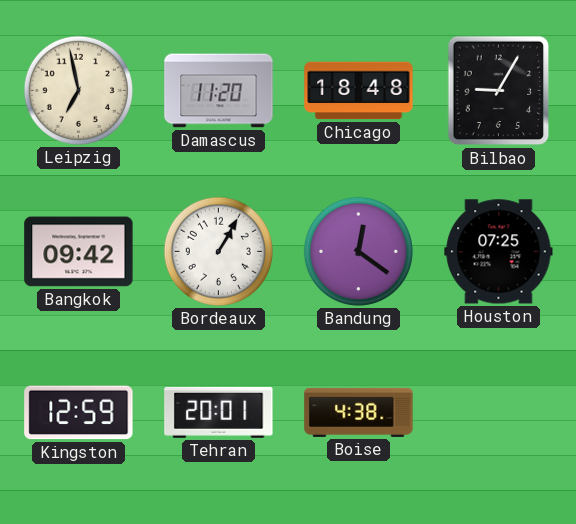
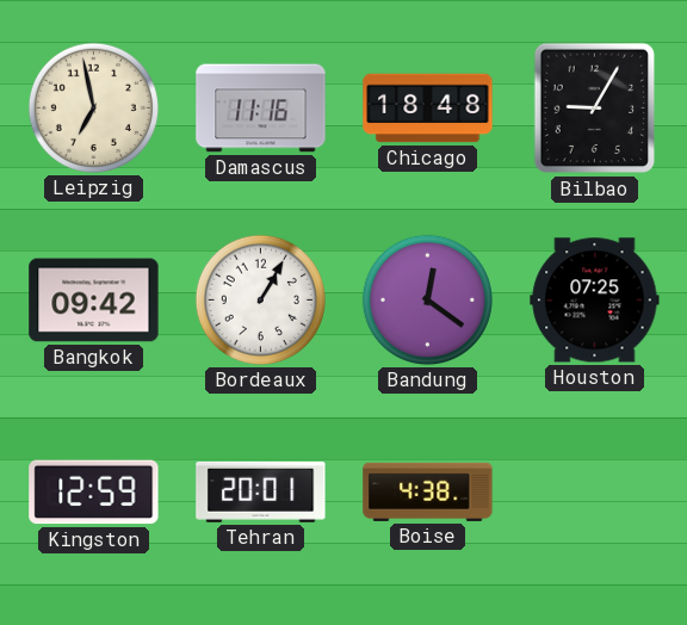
Damascus: 11:20 -> 11:16
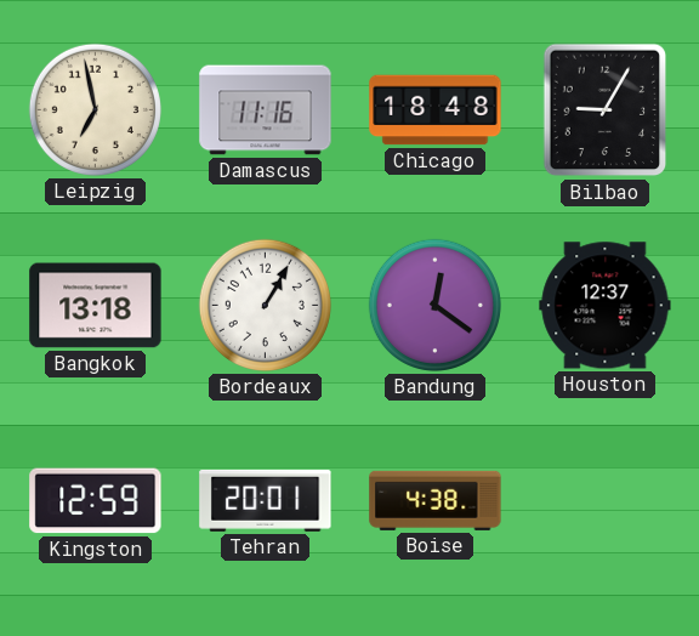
Bangkok: 09:42 -> 13:18
Houston: 07:25 -> 12:37
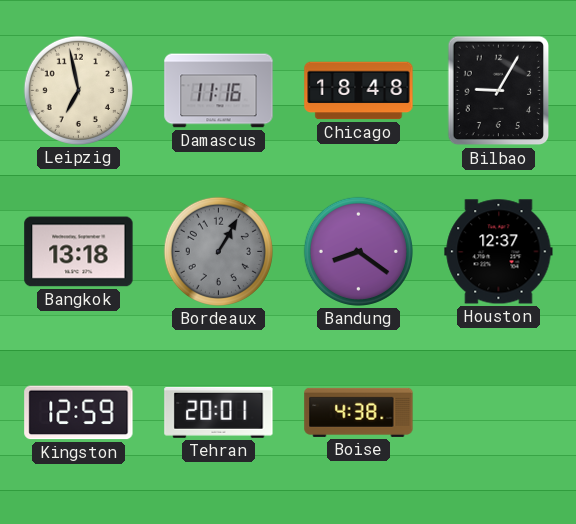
Bordeaux dial: white -> grey
Bandung: 12:21 -> 8:21
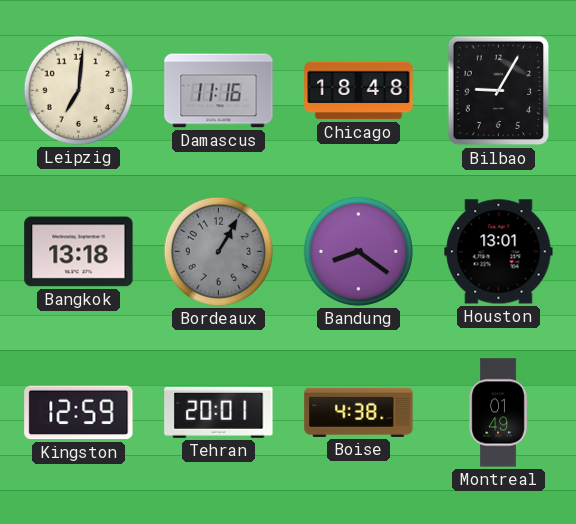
Leipzig: 6:58 -> 7:01
Houston: 12:37 -> 13:01
Montreal: none -> 01:49
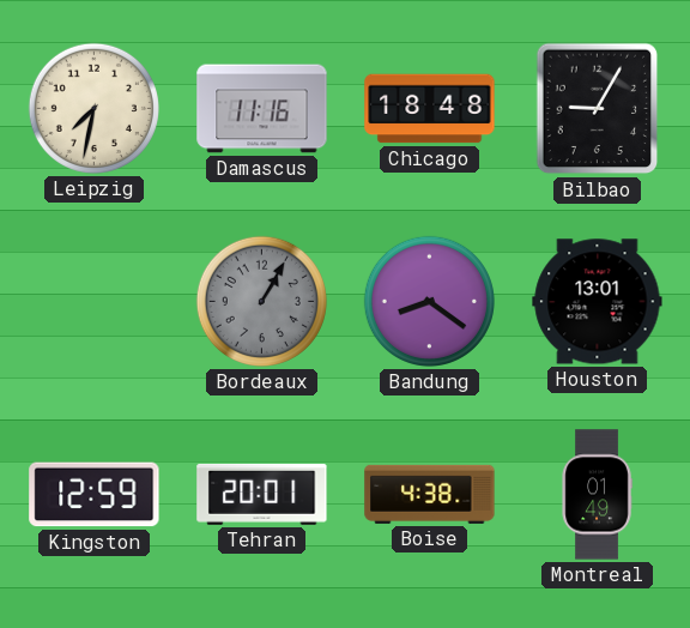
Leipzig: 7:01 -> 7:32
Bangkok: 13:18 -> none
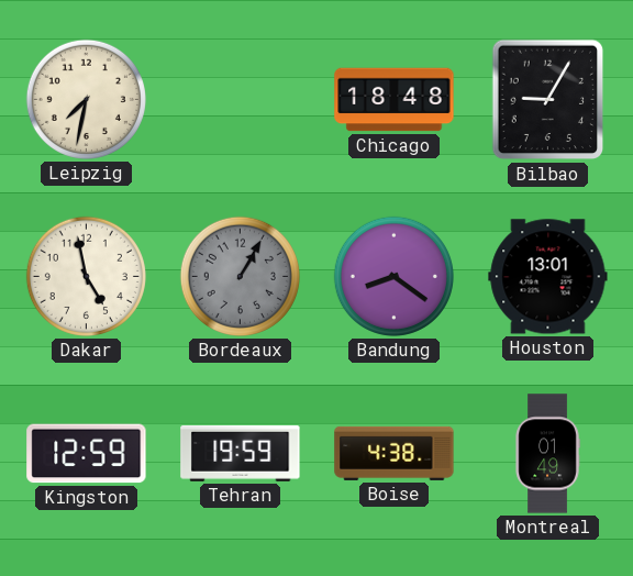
Damascus: 11:16 -> none
Dakar: none -> 4:58
Tehran: 20:01 -> 19:59
